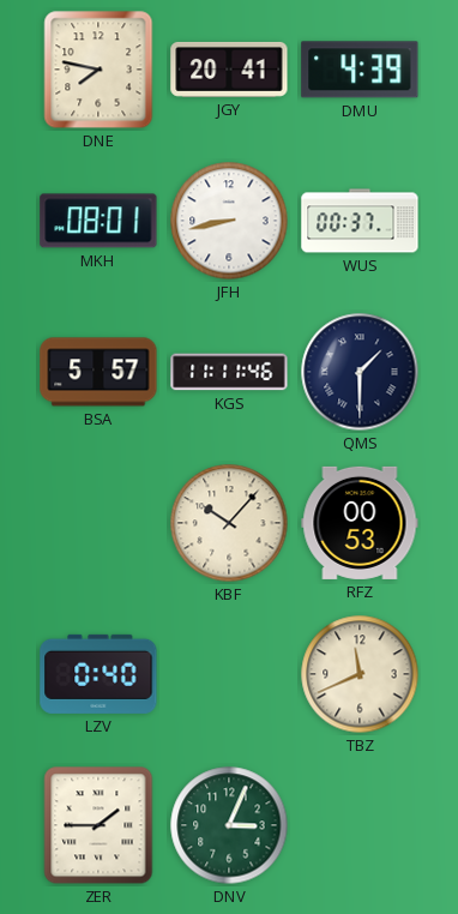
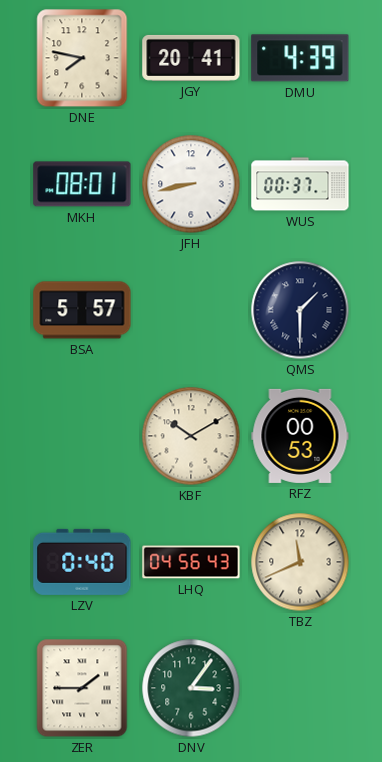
KGS: 11:11 -> none
KBF: 10:07 -> 10:10
LHQ: none -> 04:56
DNV: 3:04 -> 3:06
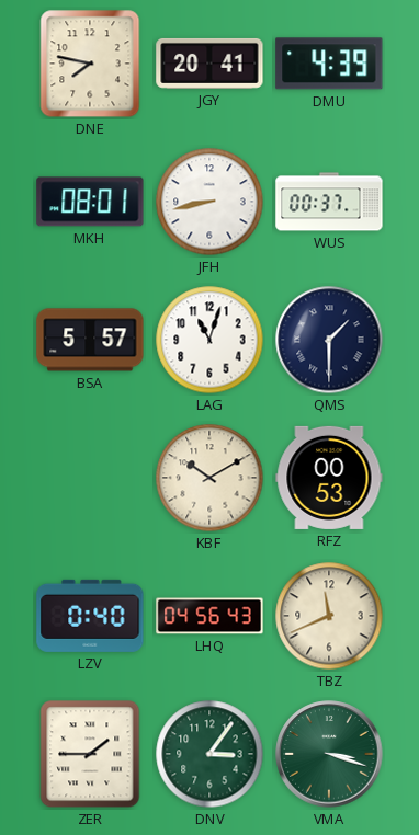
LAG: none -> 11:03
VMA: none -> 3:18
